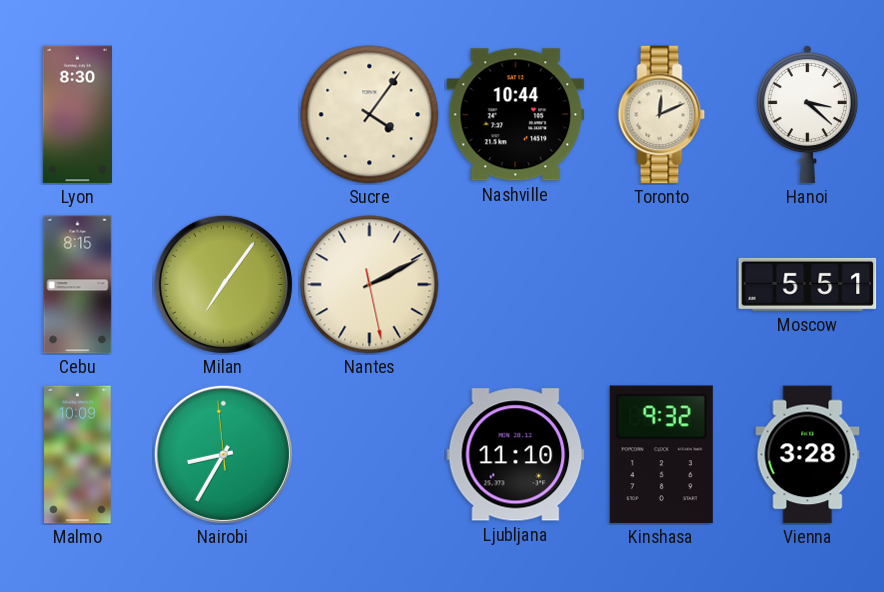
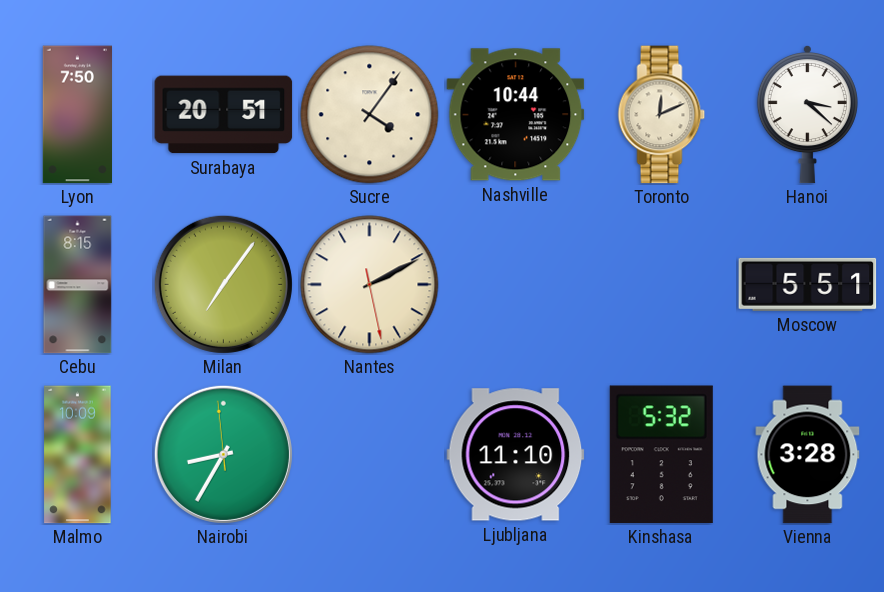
Lyon: 8:30 -> 7:50
Surabaya: none -> 20:51
Kinshasa: 9:32 -> 5:32
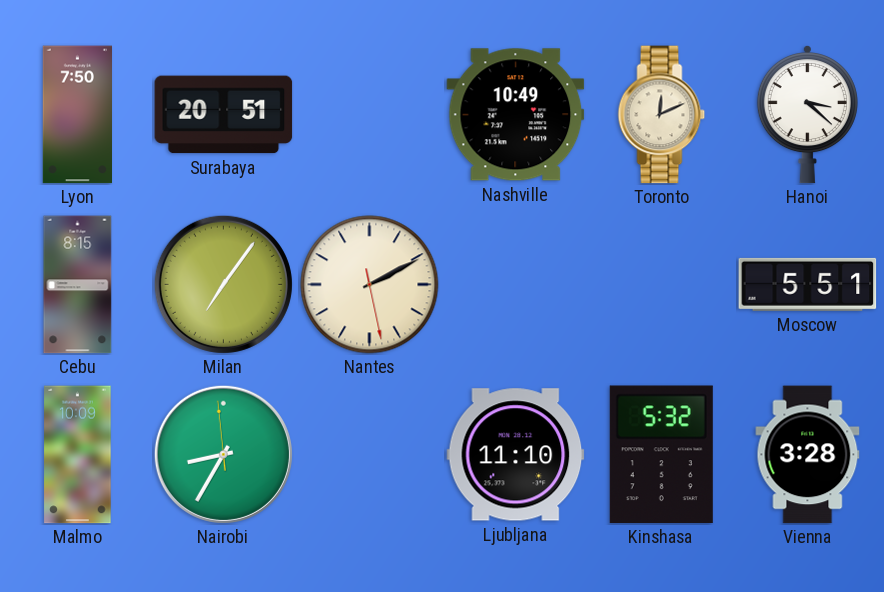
Sucre: 4:06 -> none
Nashville: 10:44 -> 10:49
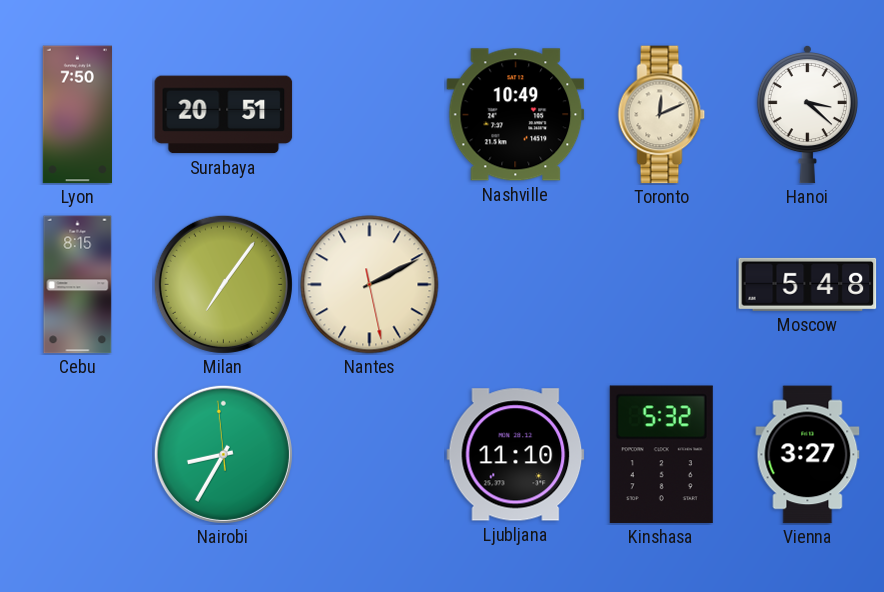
Moscow: 5:51 -> 5:48
Malmo: 10:09 -> none
Vienna: 3:28 -> 3:27
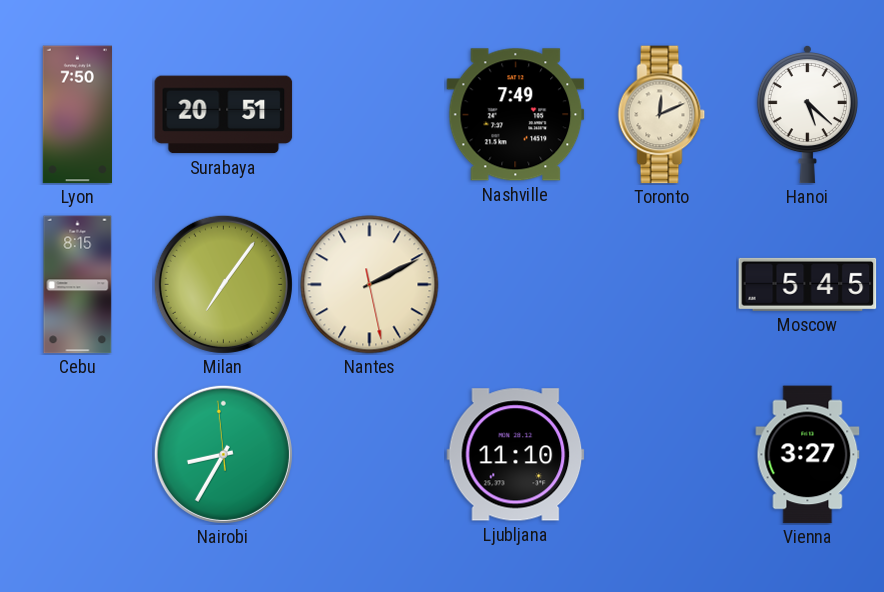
Nashville: 10:49 -> 7:49
Hanoi: 3:22 -> 5:22
Moscow: 5:48 -> 5:45
Kinshasa: 5:32 -> none
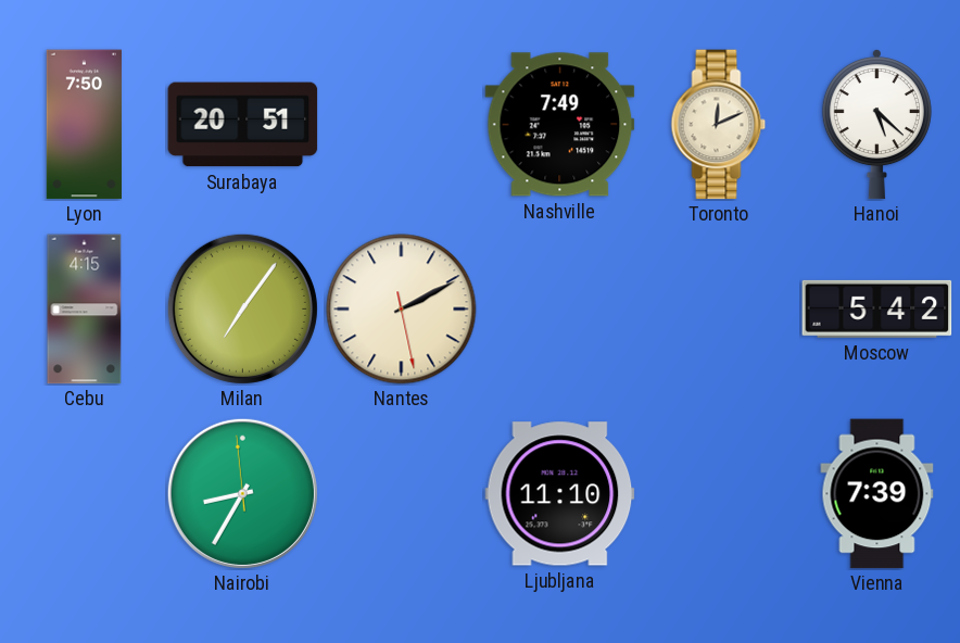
Cebu: 8:15 -> 4:15
Moscow: 5:45 -> 5:42
Vienna: 3:27 -> 7:39
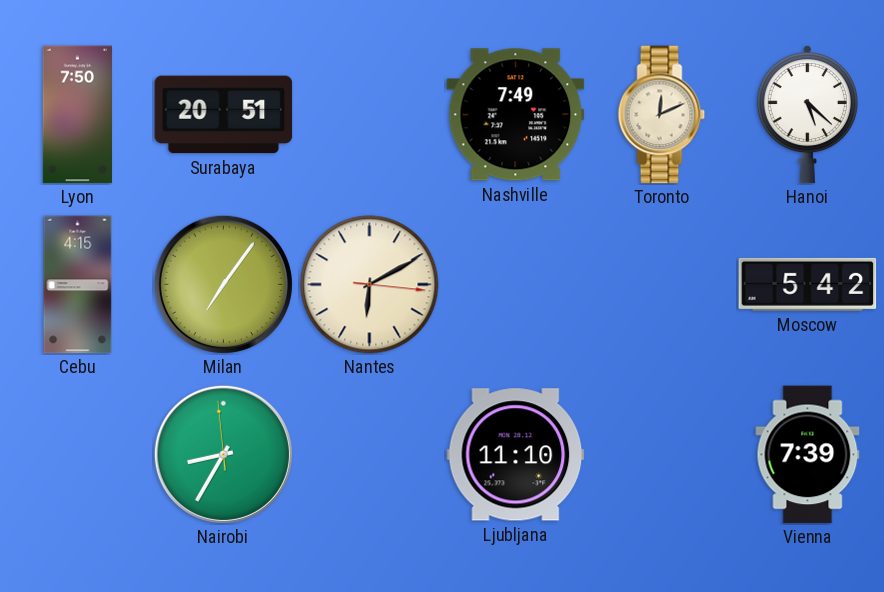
Nantes: 2:10 -> 6:10
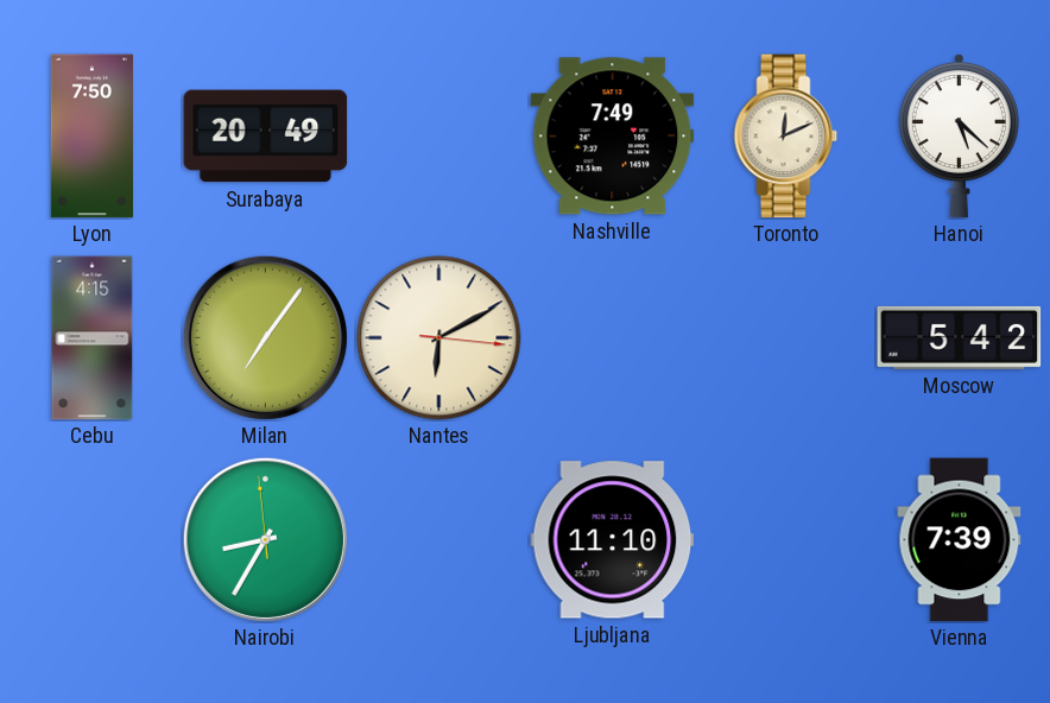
Surabaya: 20:51 -> 20:49
